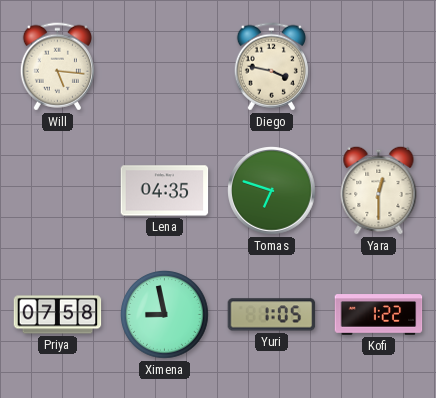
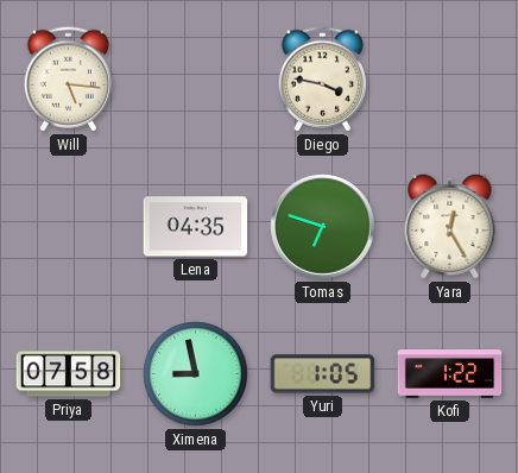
Yara: 12:30 -> 12:25
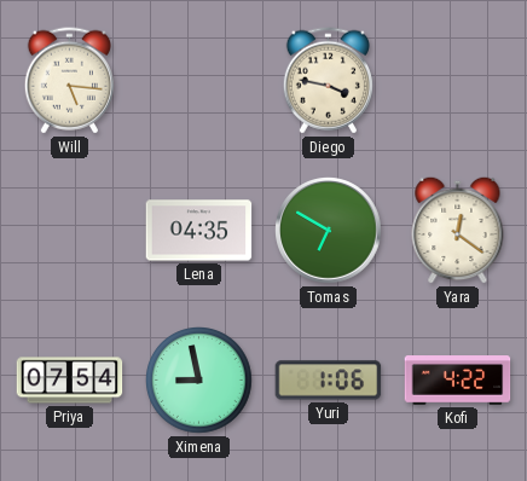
Tomas: 6:48 -> 6:50
Yara: 12:25 -> 12:21
Priya: 07:58 -> 07:54
Yuri: 1:05 -> 1:06
Kofi: 1:22 -> 4:22
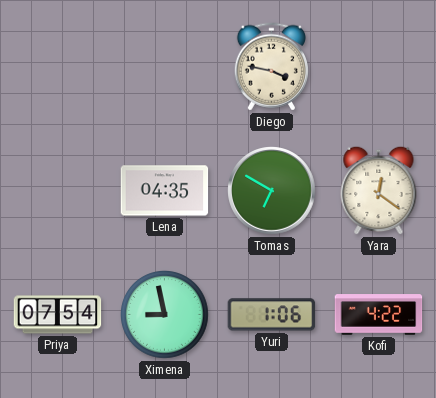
Will: 5:16 -> none
